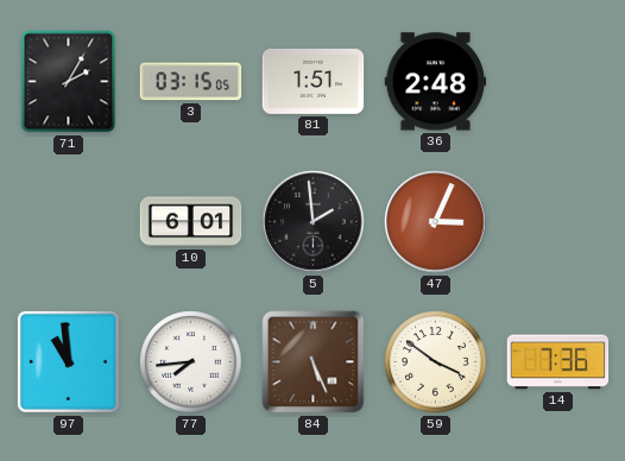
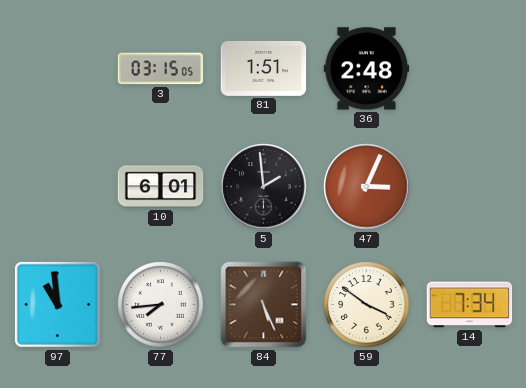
71: 2:05 -> none
14: 7:36 -> 7:34
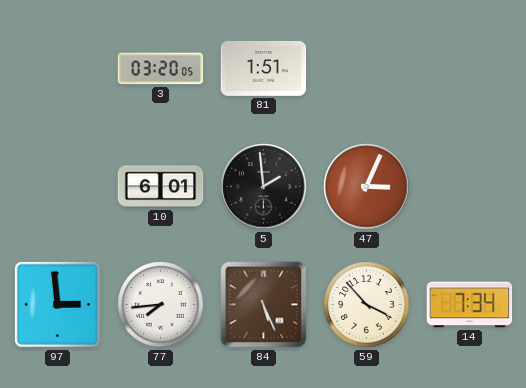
3: 03:15 -> 03:20
36: 2:48 -> none
97: 10:59 -> 2:59
59: 3:51 -> 3:53
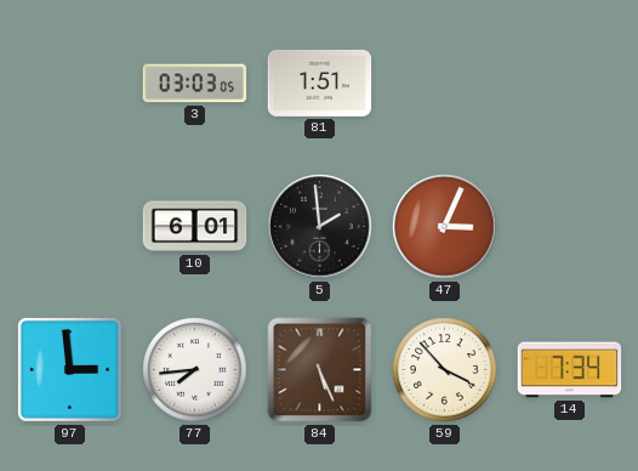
3: 03:20 -> 03:03
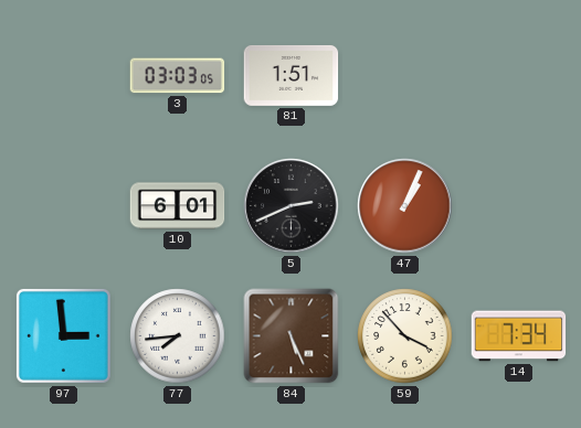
5: 1:59 -> 2:41
47: 3:04 -> 1:04
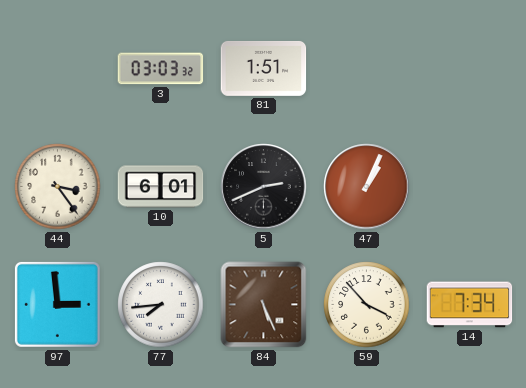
3: 03:03:05 -> 03:03:32
44: none -> 3:24
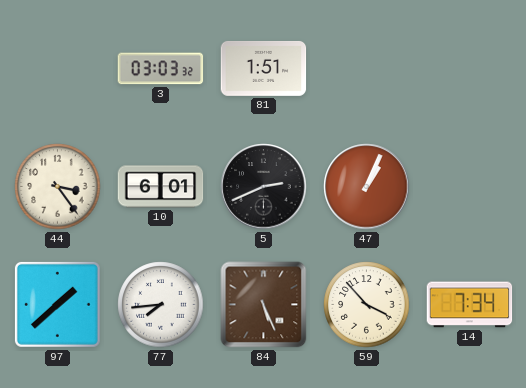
97: 2:59 -> 1:38
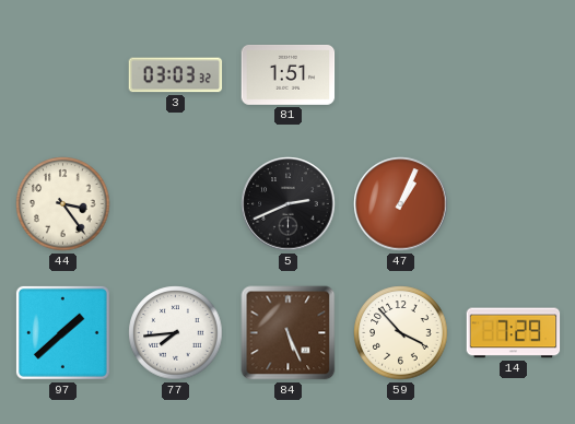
10: 6:01 -> none
14: 7:34 -> 7:29
